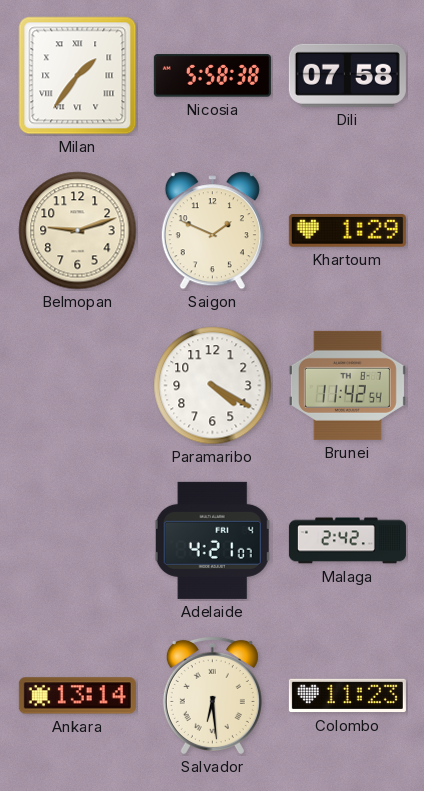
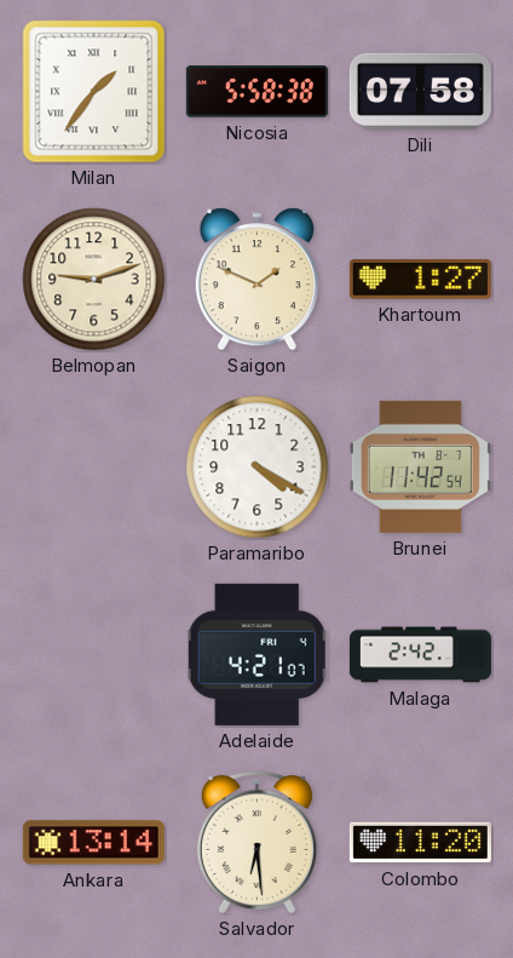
Khartoum: 1:29 -> 1:27
Colombo: 11:23 -> 11:20
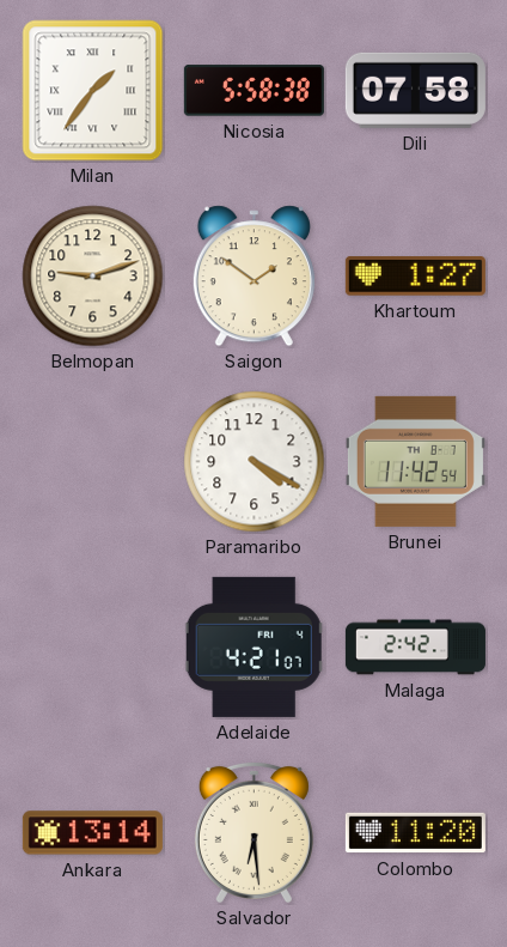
Saigon: 1:49 -> 1:51
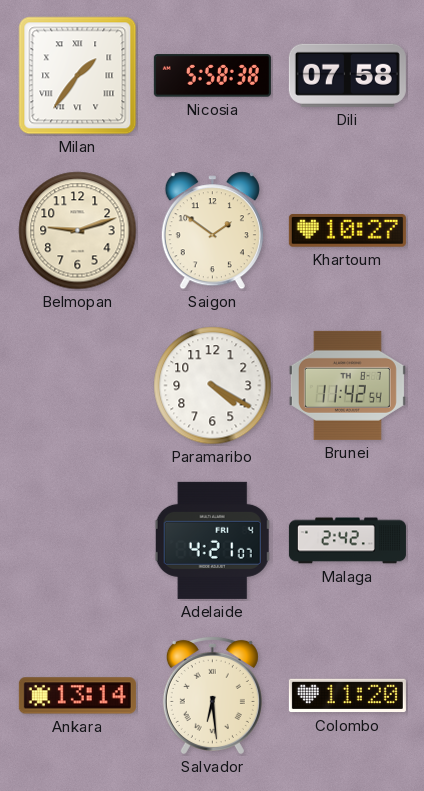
Khartoum: 1:27 -> 10:27
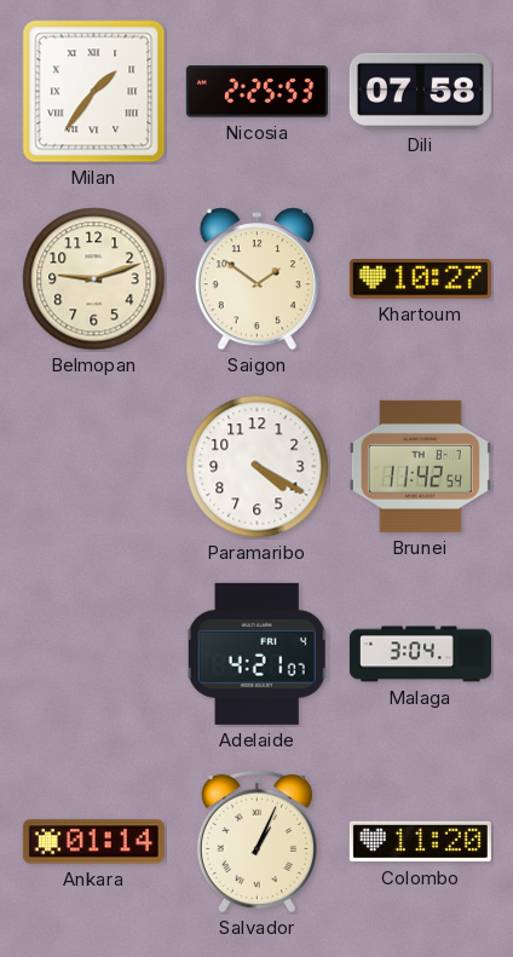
Nicosia: 5:58 -> 2:25
Malaga: 2:42 -> 3:04
Ankara: 13:14 -> 01:14
Salvador: 6:29 -> 1:04
